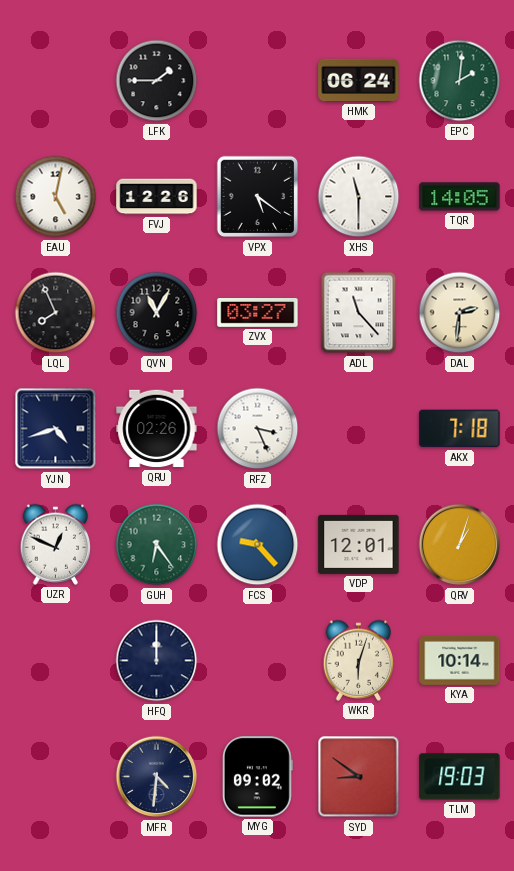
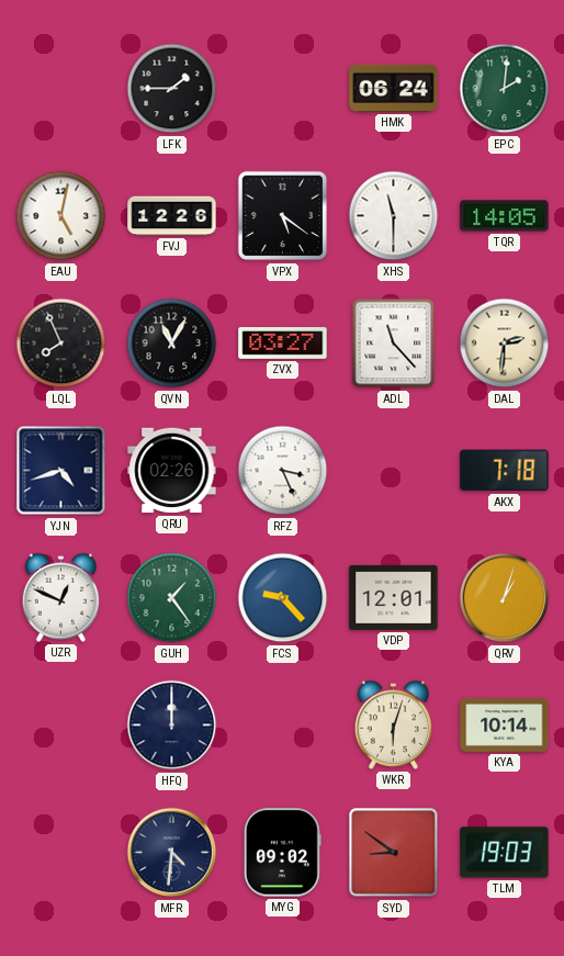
GUH: 6:24 -> 1:24
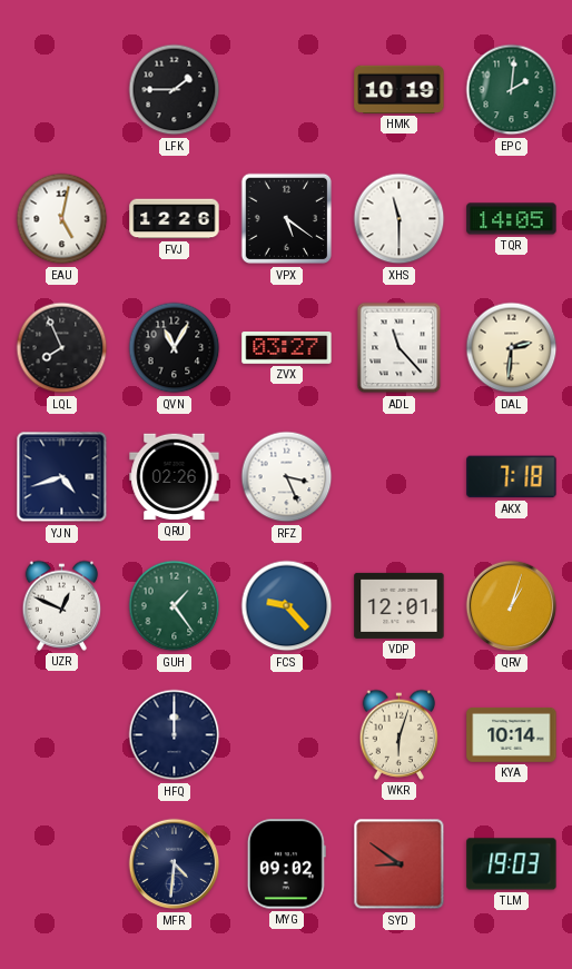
HMK: 06:24 -> 10:19
